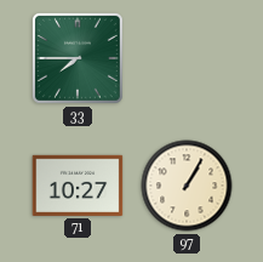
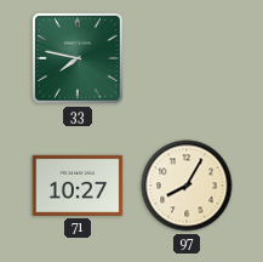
33: 7:45 -> 7:47
97: 1:05 -> 8:05
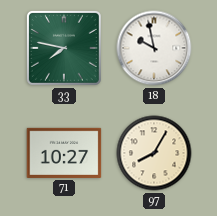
18: none -> 9:58
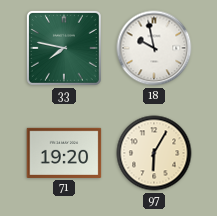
71: 10:27 -> 19:20
97: 8:05 -> 6:05
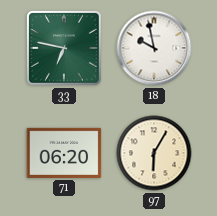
33: 7:47 -> 6:47
71: 19:20 -> 06:20
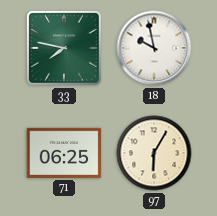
33: 6:47 -> 7:47
71: 06:20 -> 06:25
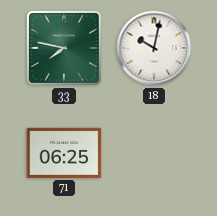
18: 9:58 -> 10:02
97: 6:05 -> none
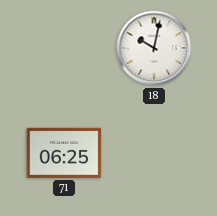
33: 7:47 -> none
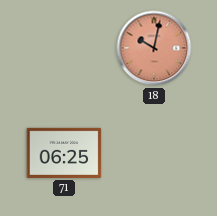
18 dial: white -> salmon
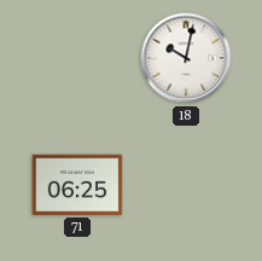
18 dial: salmon -> white
